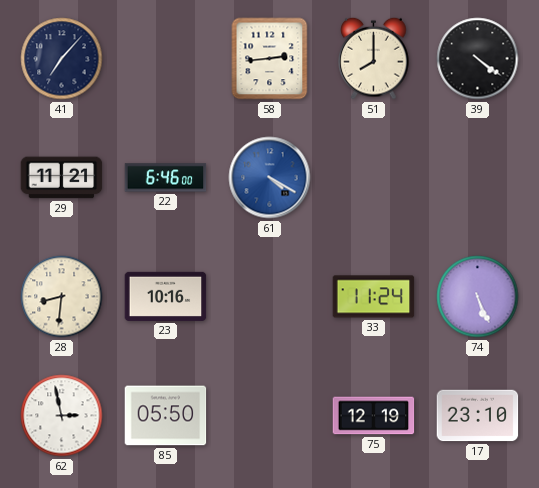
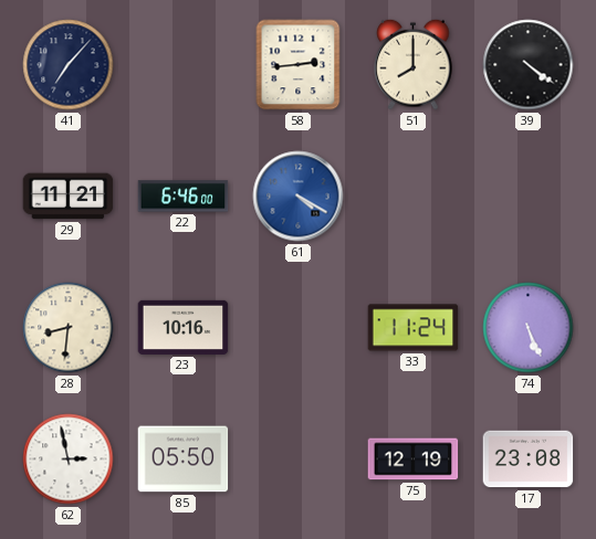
17: 23:10 -> 23:08
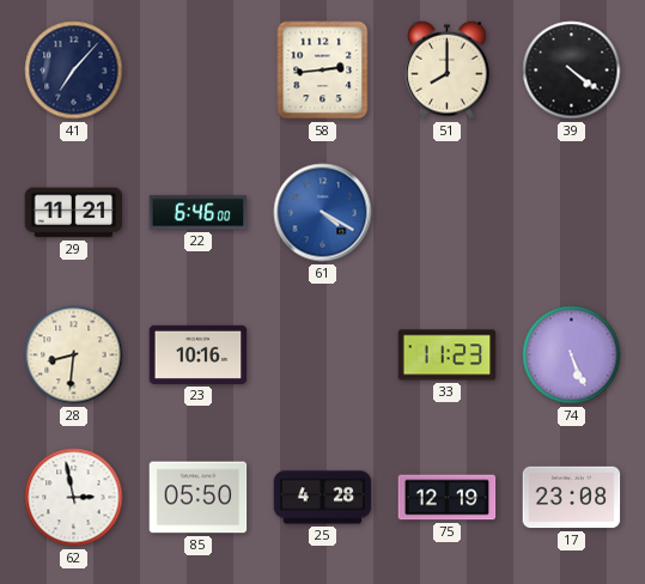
33: 11:24 -> 11:23
25: none -> 4:28
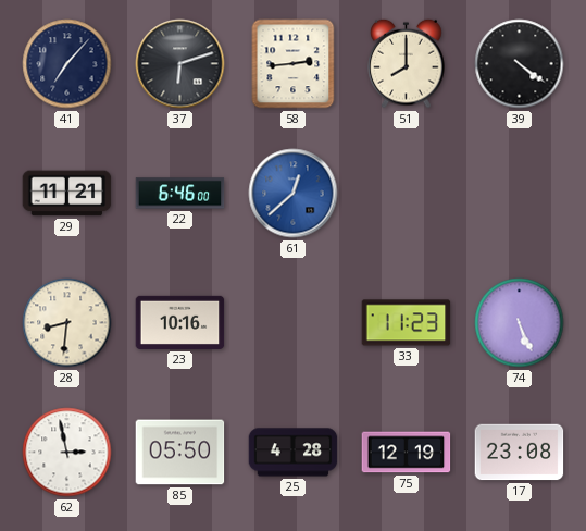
37: none -> 6:12
61: 4:20 -> 12:38
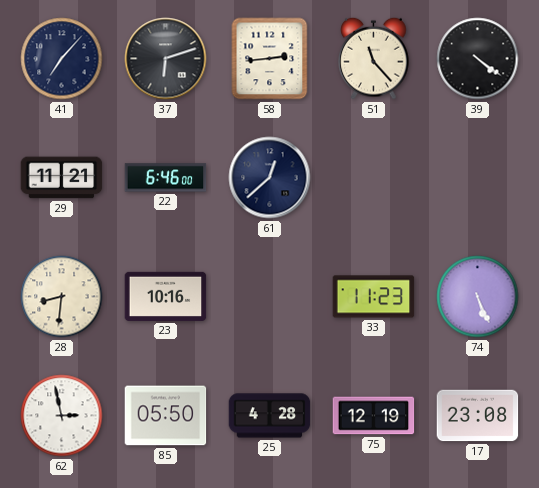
51: 8:00 -> 11:23
61 dial: blue -> navy
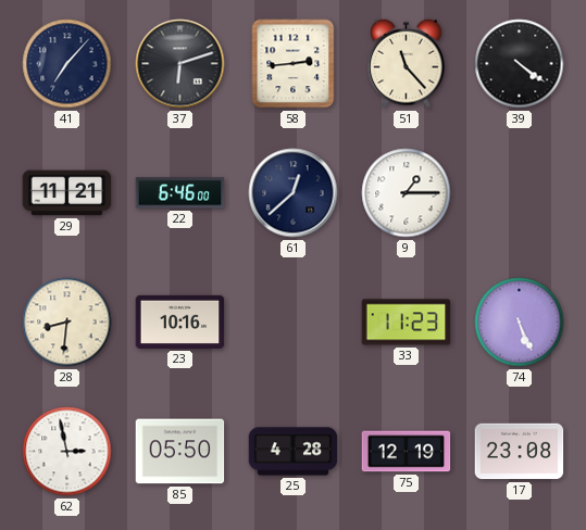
9: none -> 1:15
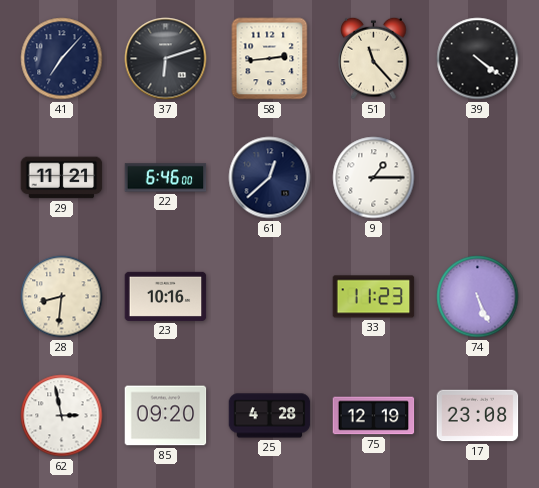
85: 05:50 -> 09:20
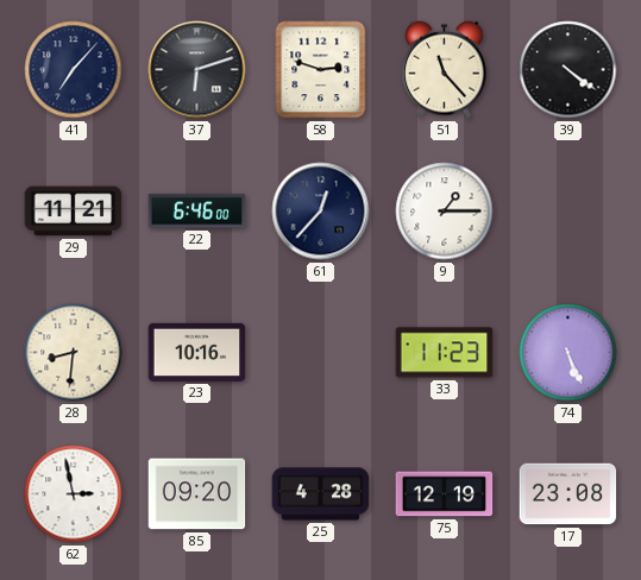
58: 2:44 -> 2:48
61: 12:38 -> 12:37
